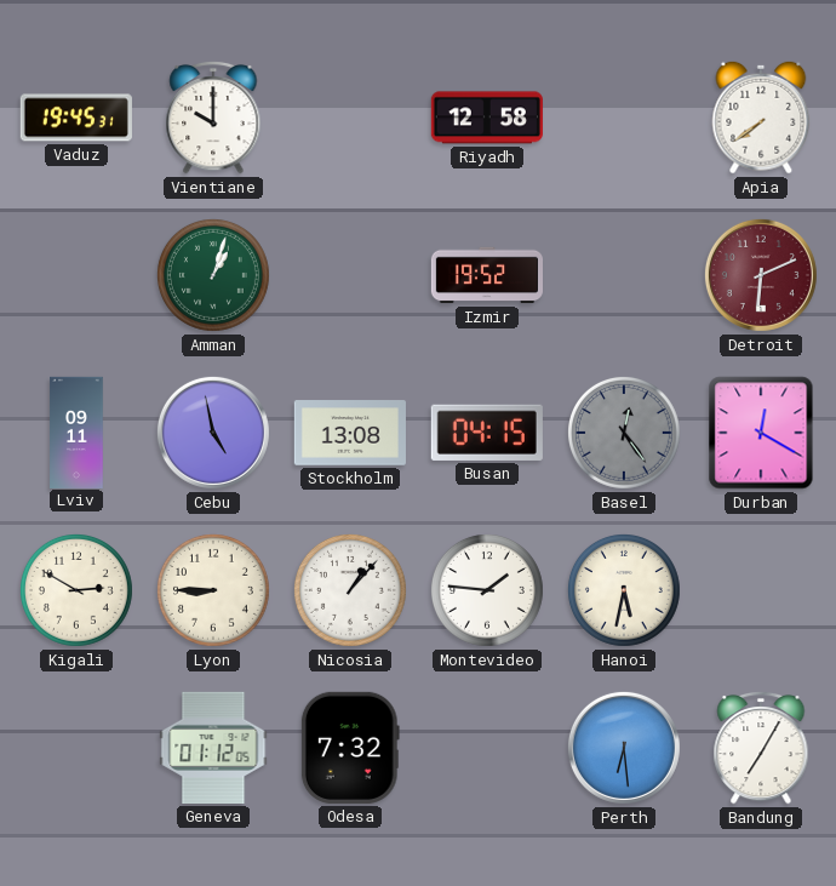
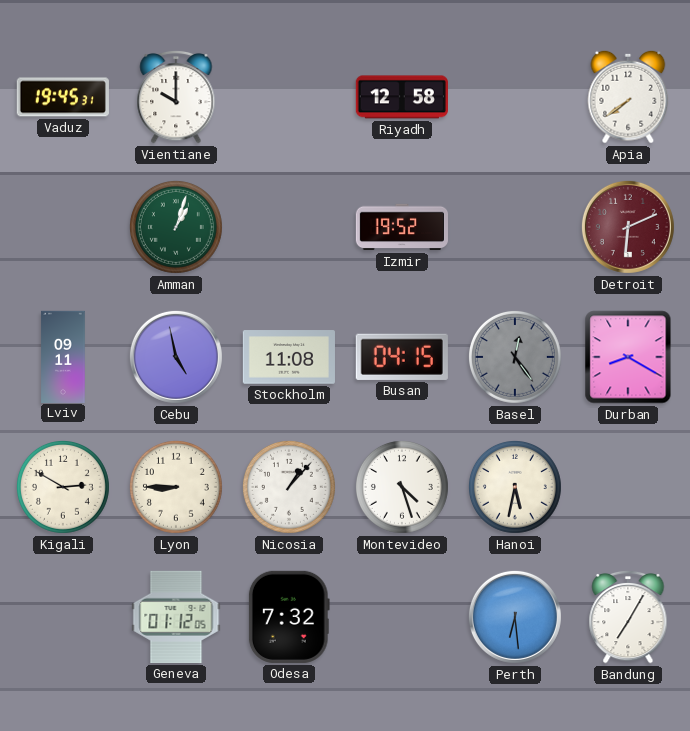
Stockholm: 13:08 -> 11:08
Durban: 12:20 -> 8:20
Montevideo: 1:46 -> 4:27
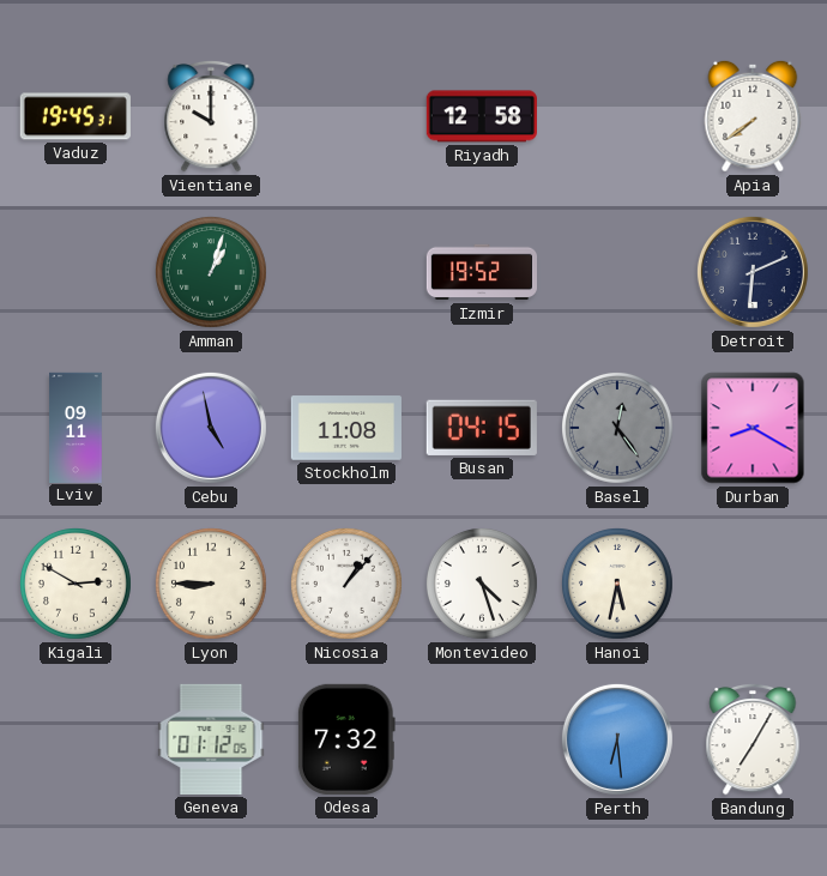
Detroit dial: burgundy -> navy
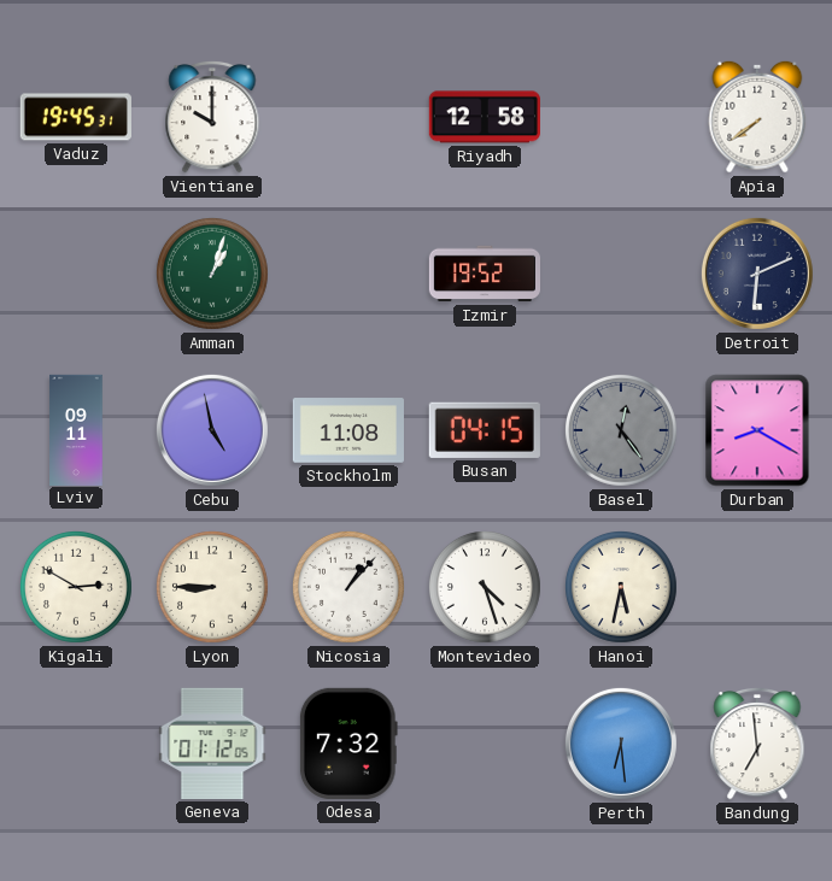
Bandung: 7:05 -> 6:59
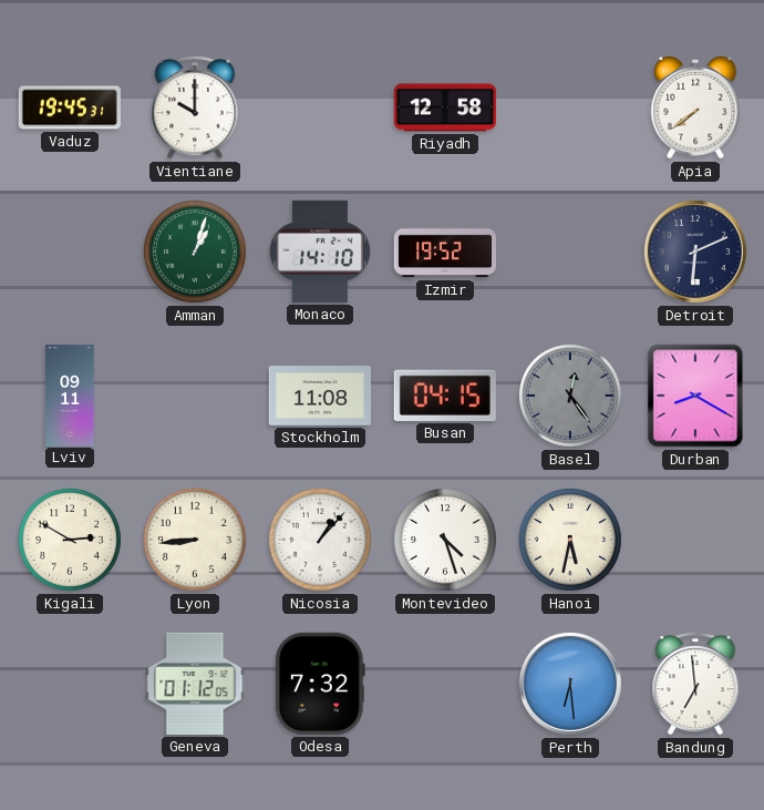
Monaco: none -> 14:10
Cebu: 4:58 -> none
Lyon: 8:45 -> 8:44
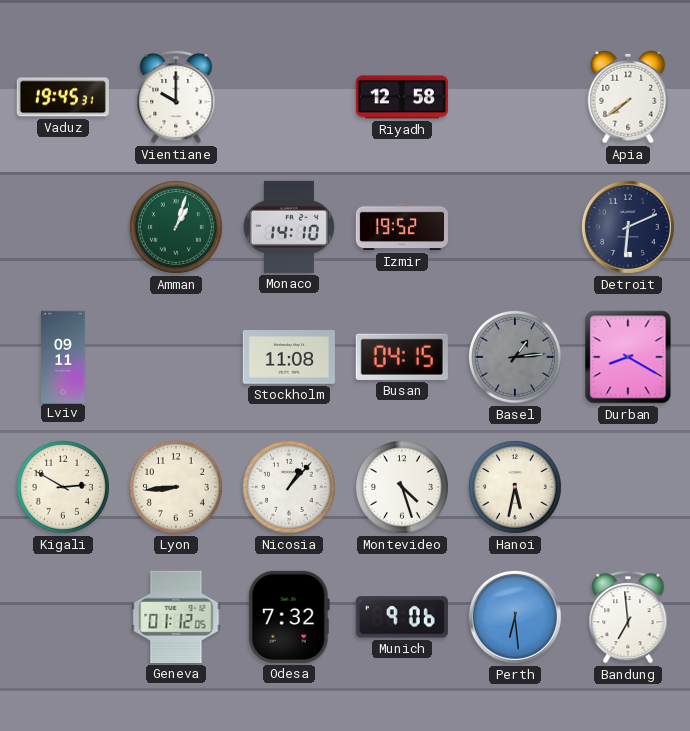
Basel: 12:24 -> 1:14
Munich: none -> 9:06
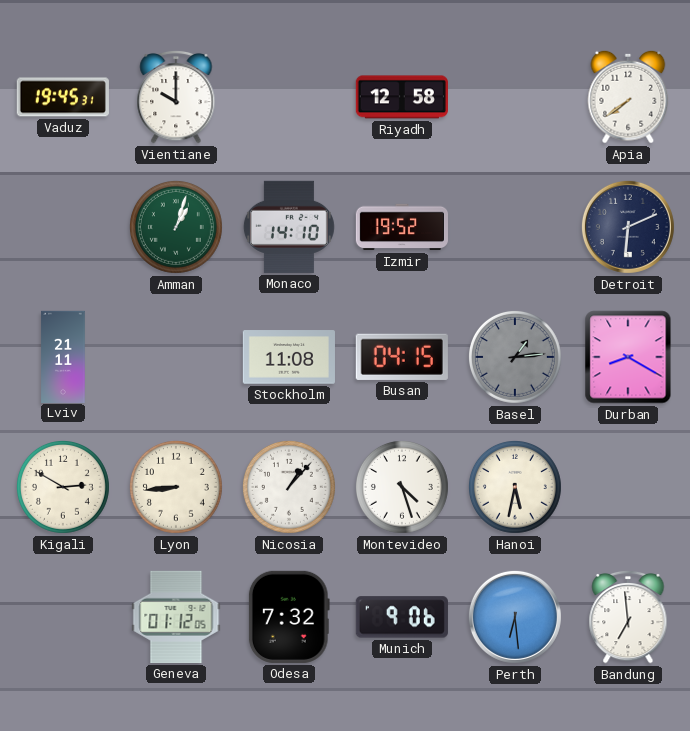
Lviv: 09:11 -> 21:11
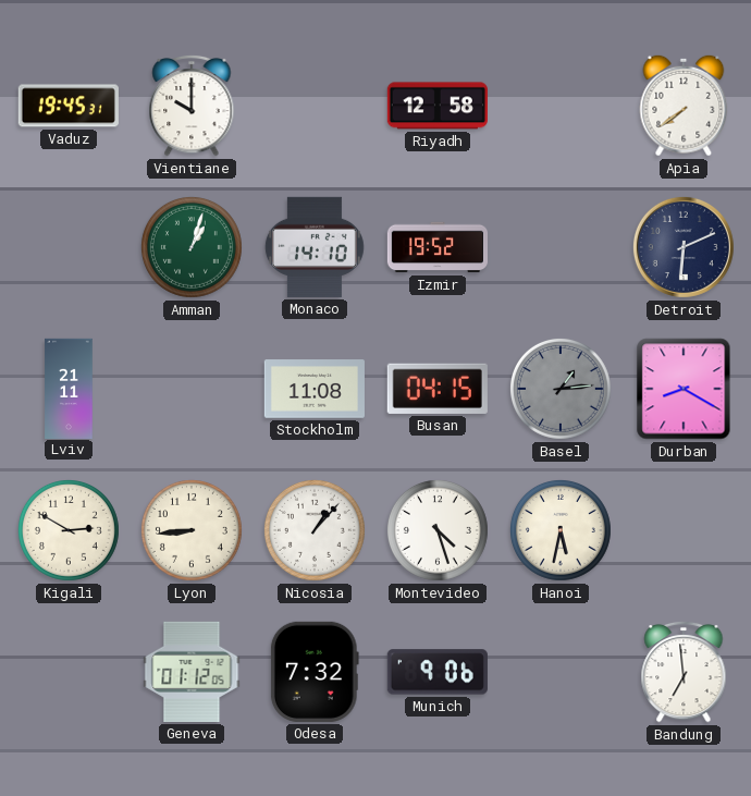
Perth: 6:29 -> none
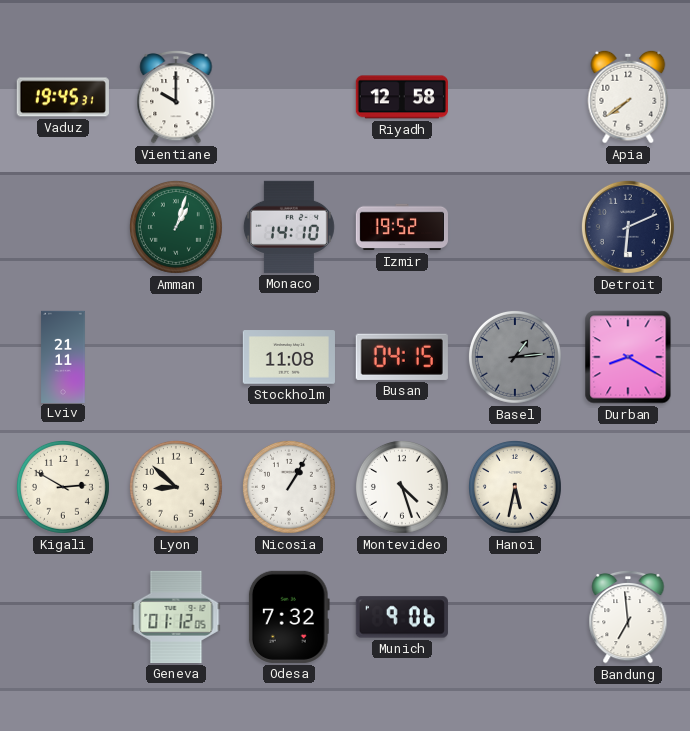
Lyon: 8:44 -> 8:52
Nicosia: 1:07 -> 1:05
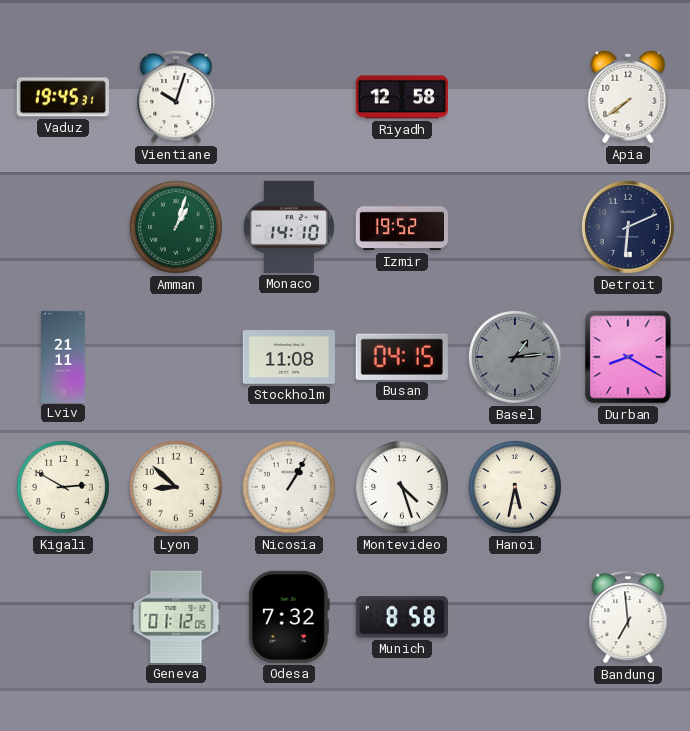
Vientiane: 10:00 -> 10:03
Munich: 9:06 -> 8:58
